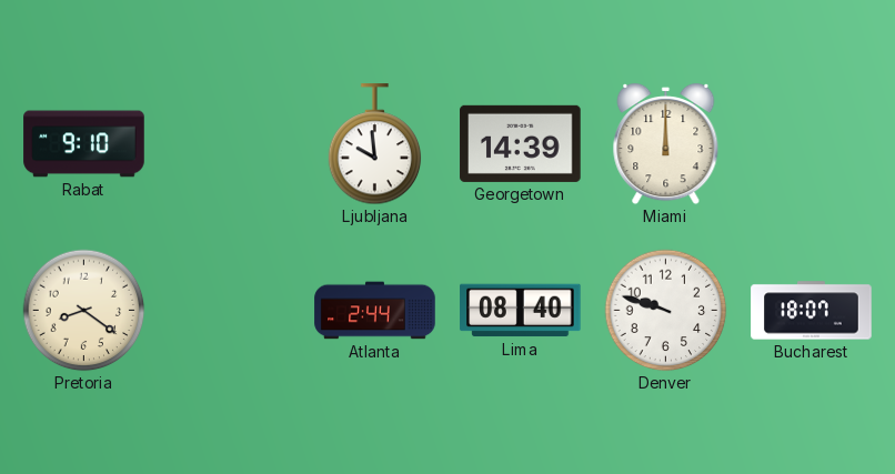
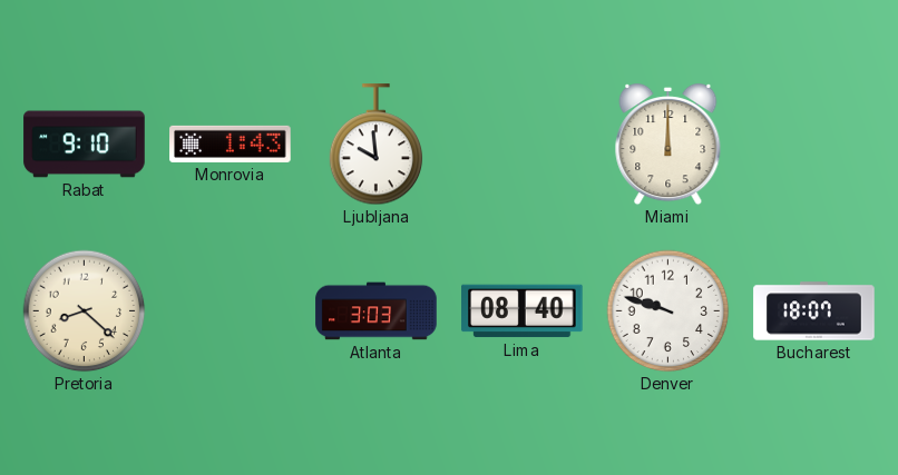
Monrovia: none -> 1:43
Georgetown: 14:39 -> none
Pretoria: 8:21 -> 8:22
Atlanta: 2:44 -> 3:03
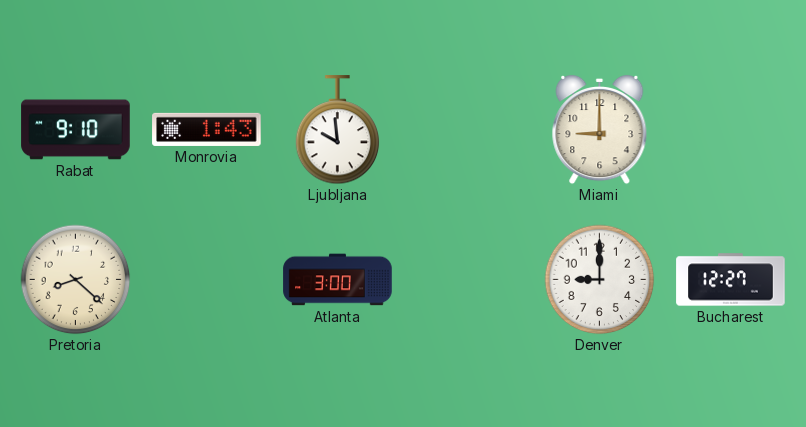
Miami: 12:00 -> 9:00
Atlanta: 3:03 -> 3:00
Lima: 08:40 -> none
Denver: 9:48 -> 9:00
Bucharest: 18:07 -> 12:27
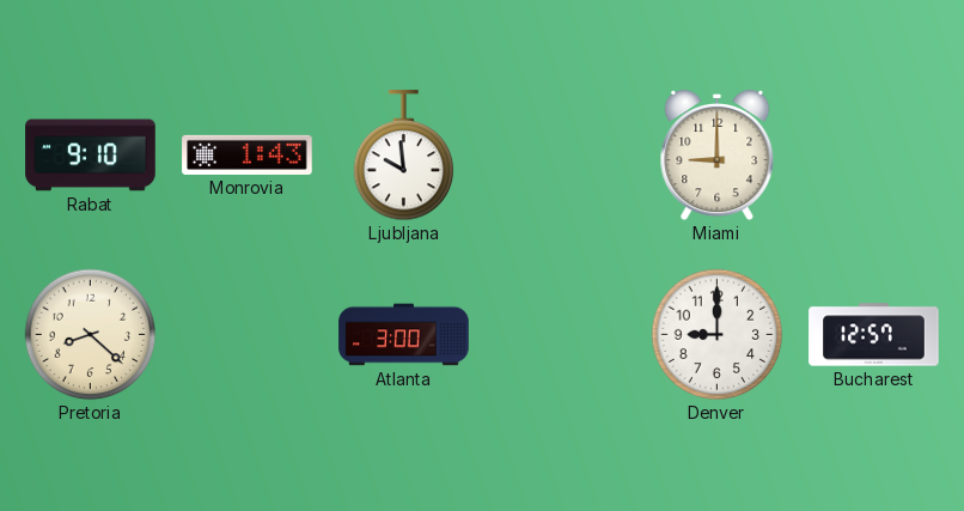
Bucharest: 12:27 -> 12:57
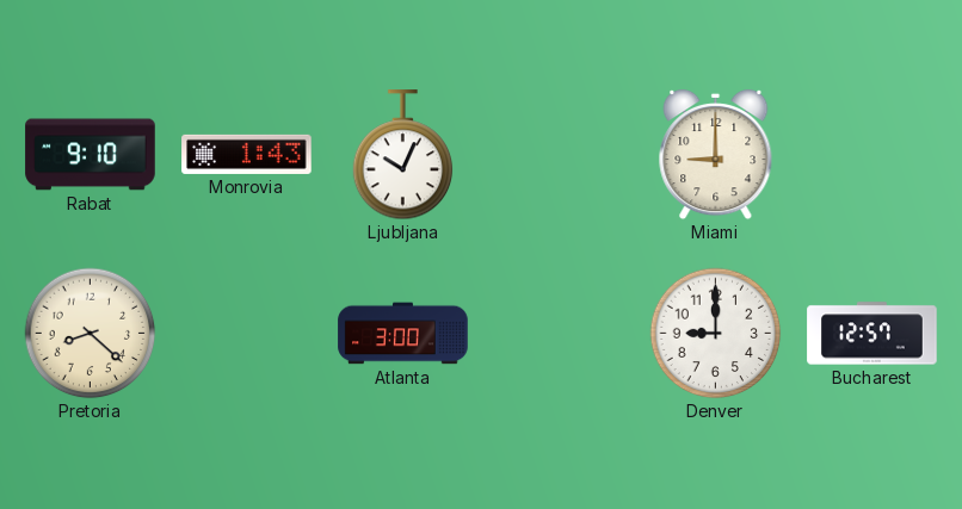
Ljubljana: 9:59 -> 10:04
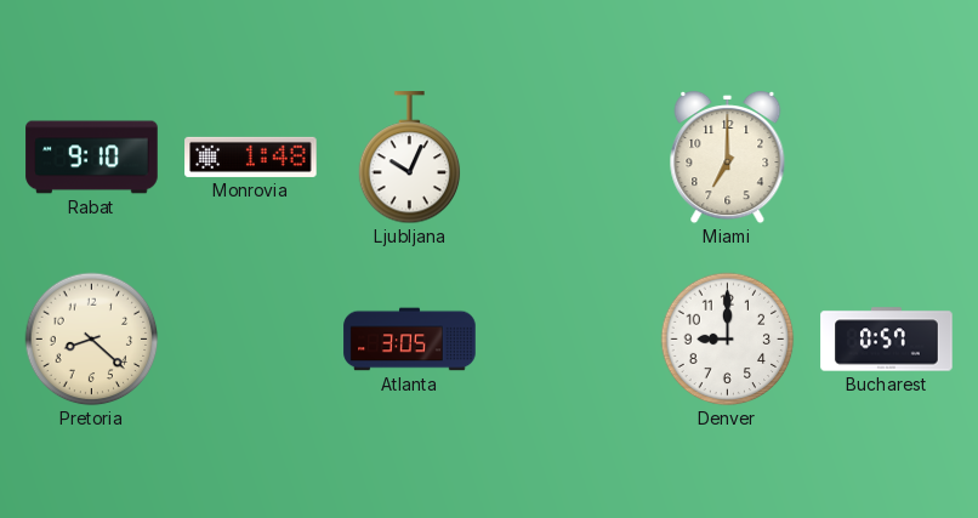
Monrovia: 1:43 -> 1:48
Miami: 9:00 -> 7:00
Atlanta: 3:00 -> 3:05
Bucharest: 12:57 -> 0:57
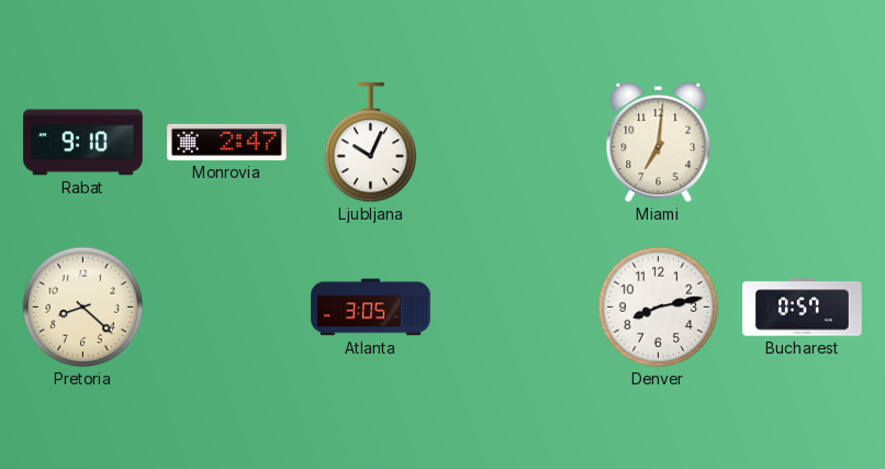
Monrovia: 1:48 -> 2:47
Miami: 7:00 -> 7:01
Denver: 9:00 -> 8:13
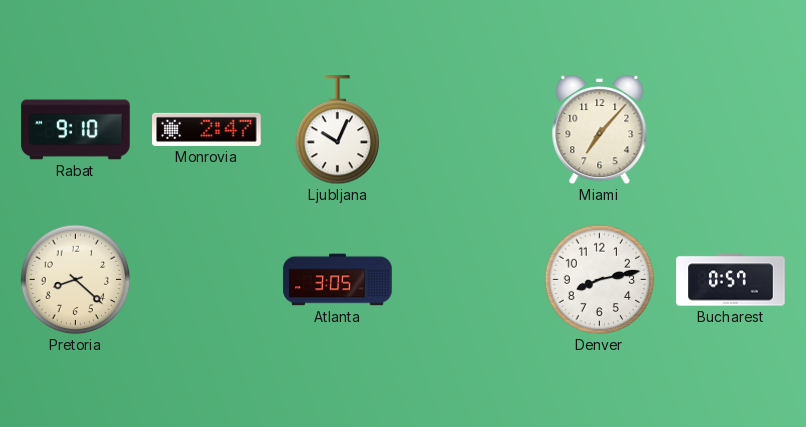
Miami: 7:01 -> 7:07
